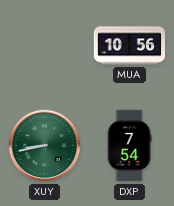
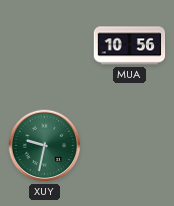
XUY: 8:43 -> 9:32
DXP: 7:54 -> none
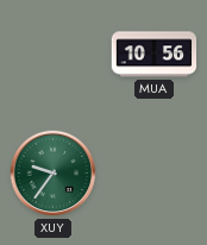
XUY: 9:32 -> 9:36
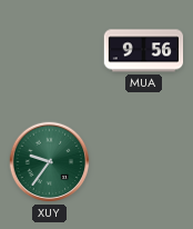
MUA: 10:56 -> 9:56
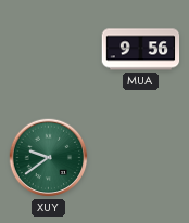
XUY: 9:36 -> 9:39
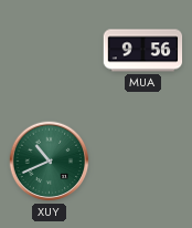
XUY: 9:39 -> 10:41
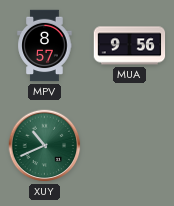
MPV: none -> 8:57
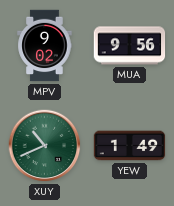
MPV: 8:57 -> 9:02
YEW: none -> 1:49
